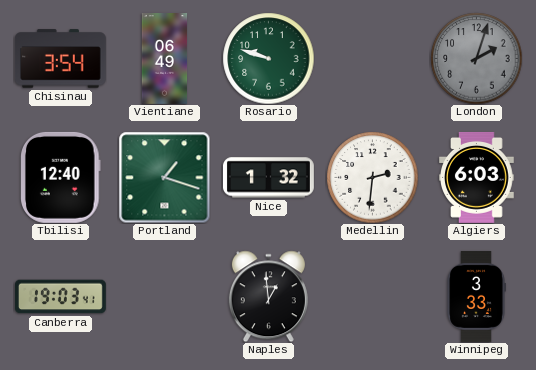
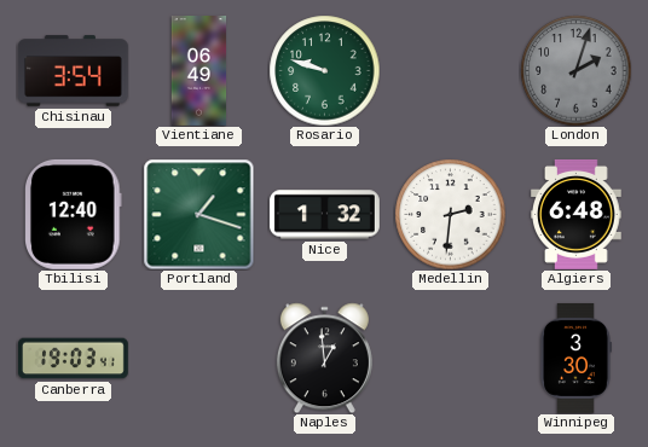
Algiers: 6:03 -> 6:48
Winnipeg: 3:33 -> 3:30
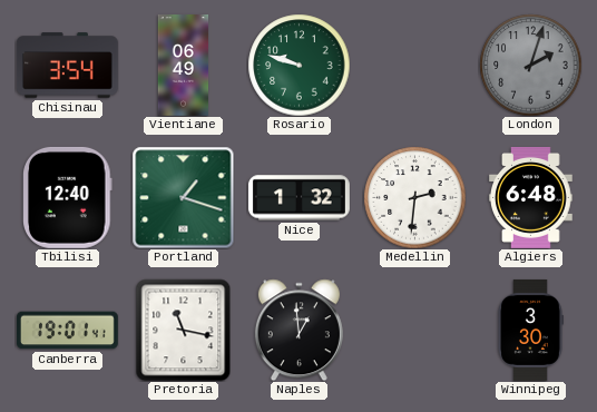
Canberra: 19:03 -> 19:01
Pretoria: none -> 11:17
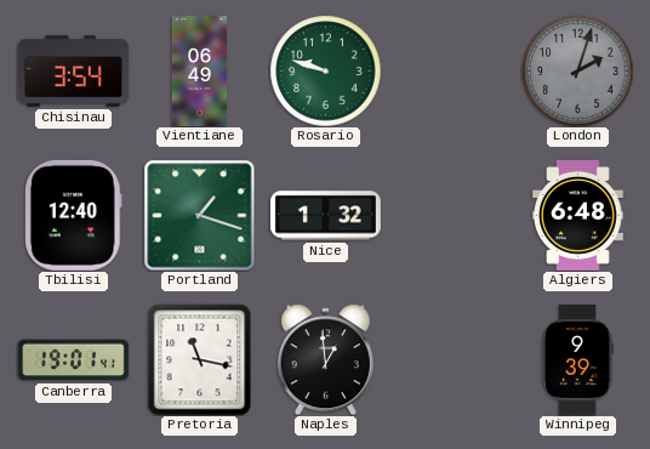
Medellin: 2:31 -> none
Winnipeg: 3:30 -> 9:39
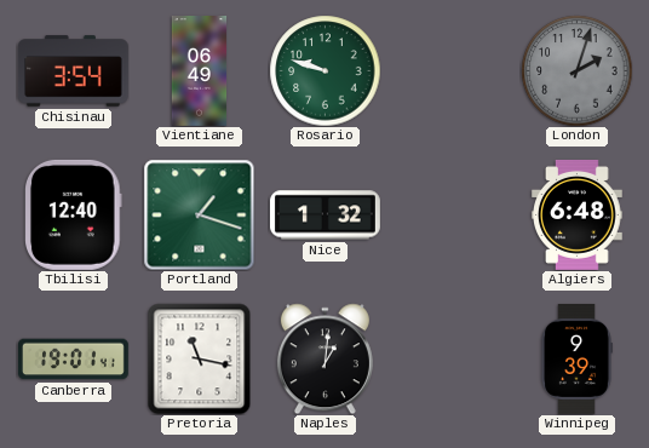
Naples: 12:59 -> 1:01
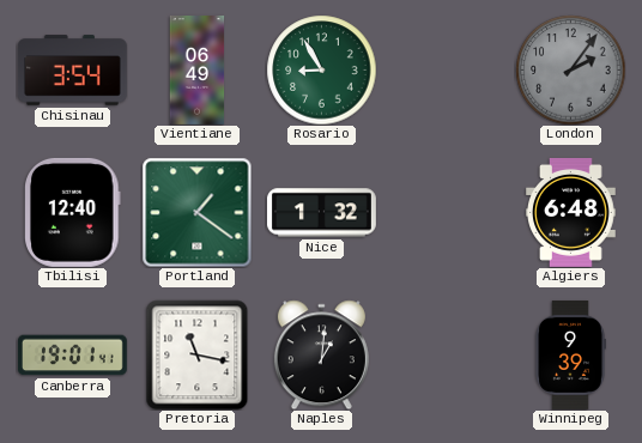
Rosario: 9:48 -> 8:55
London: 2:03 -> 2:06
Portland: 1:18 -> 1:21
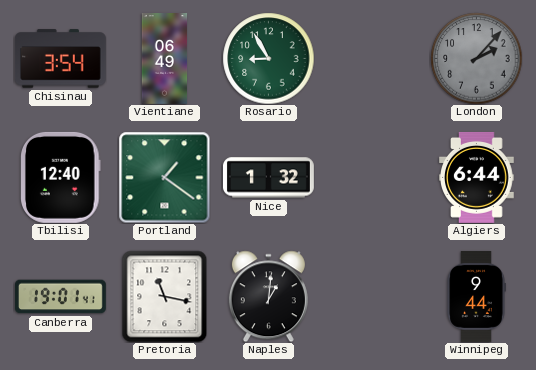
London: 2:06 -> 2:07
Algiers: 6:48 -> 6:44
Winnipeg: 9:39 -> 9:44
